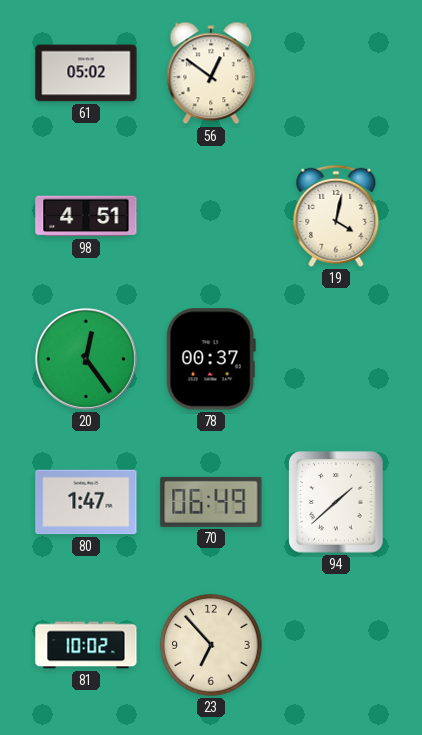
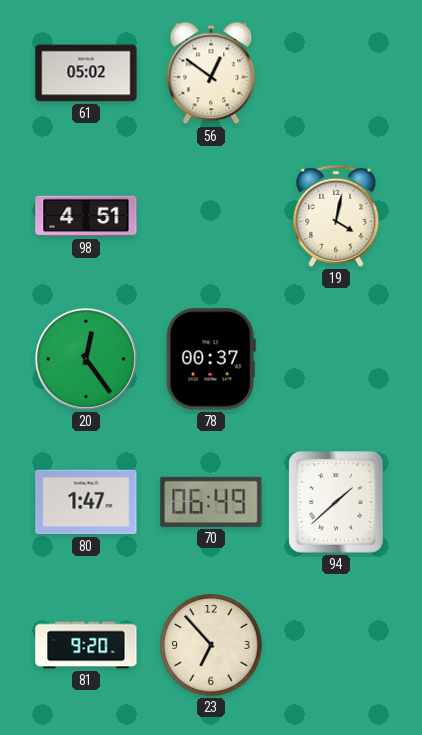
81: 10:02 -> 9:20
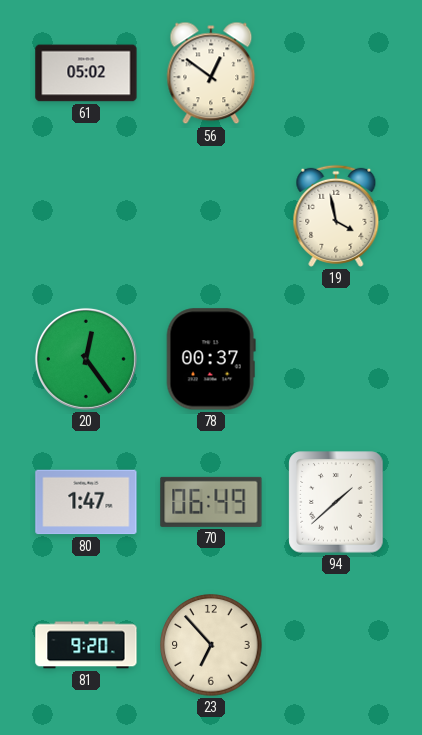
98: 4:51 -> none
19: 4:02 -> 3:58
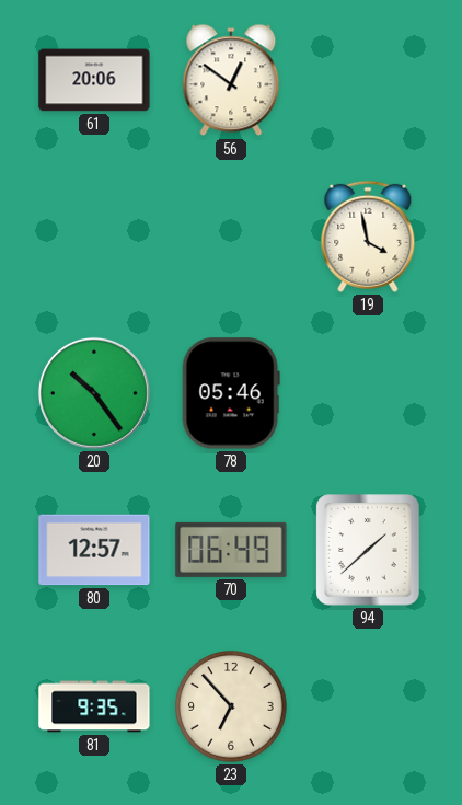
61: 05:02 -> 20:06
20: 12:24 -> 10:24
78: 00:37 -> 05:46
80: 1:47 -> 12:57
81: 9:20 -> 9:35
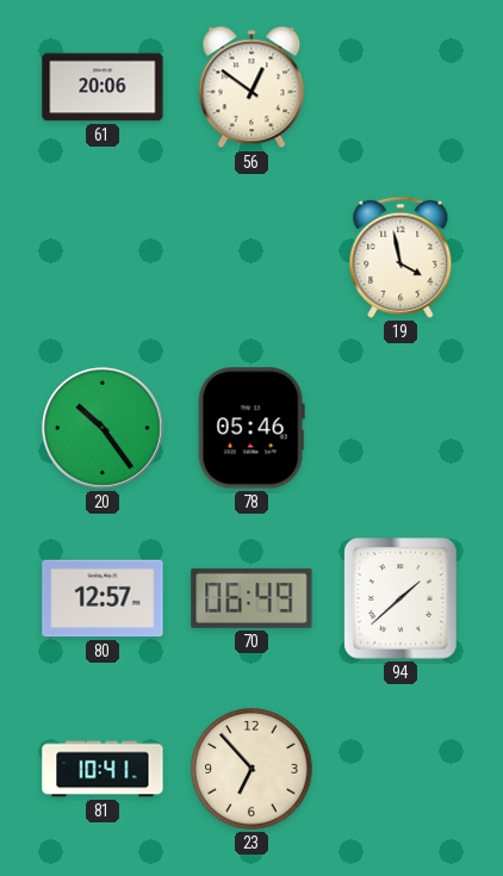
81: 9:35 -> 10:41
